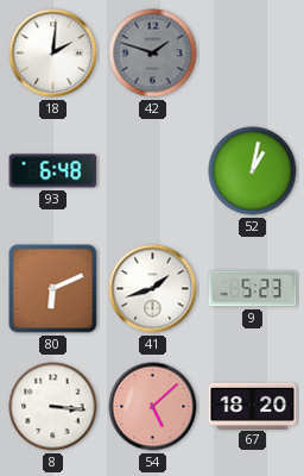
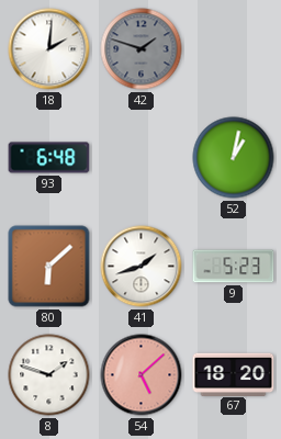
80: 6:11 -> 6:08
8: 3:16 -> 1:48
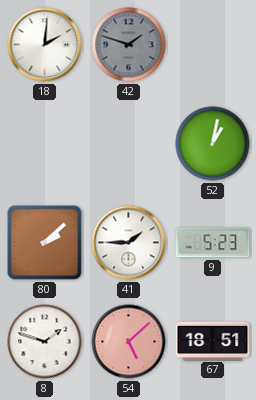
93: 6:48 -> none
80: 6:08 -> 2:08
41: 1:42 -> 1:45
67: 18:20 -> 18:51
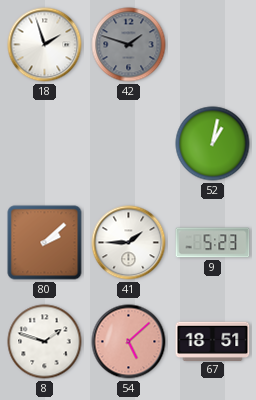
18: 2:01 -> 1:57
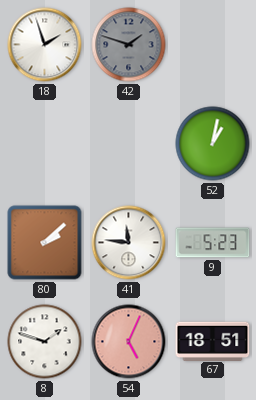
41: 1:45 -> 11:46
54: 5:08 -> 5:04
